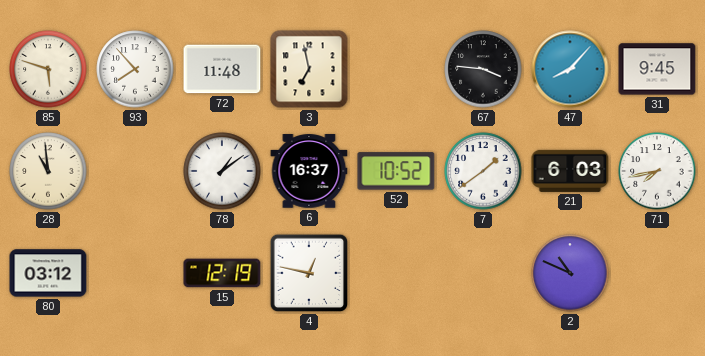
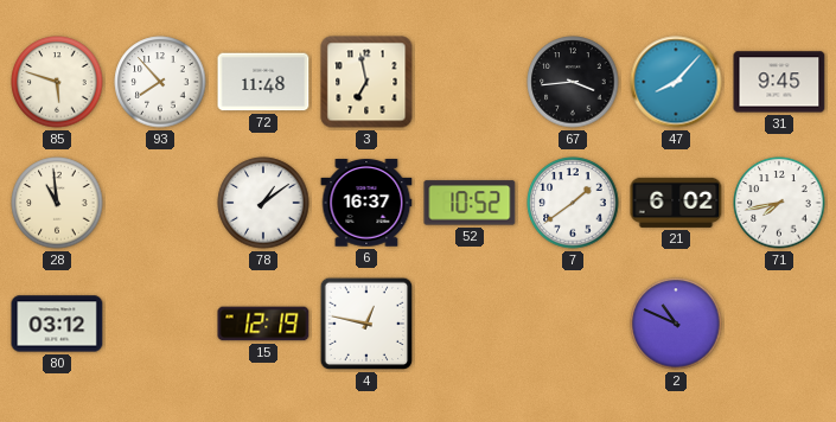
67: 3:46 -> 3:44
21: 6:03 -> 6:02
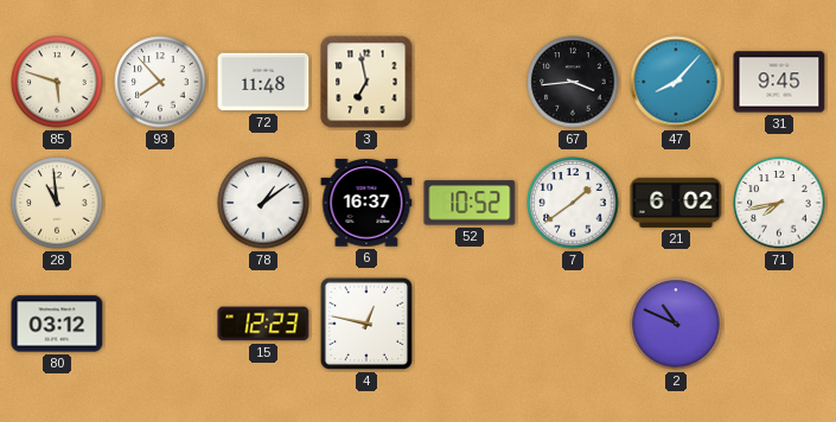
15: 12:19 -> 12:23
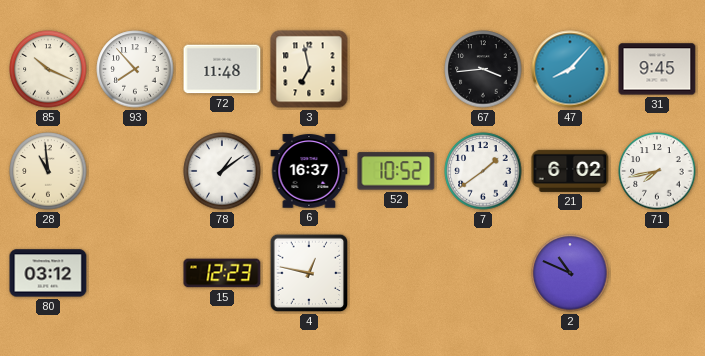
85: 5:48 -> 10:19
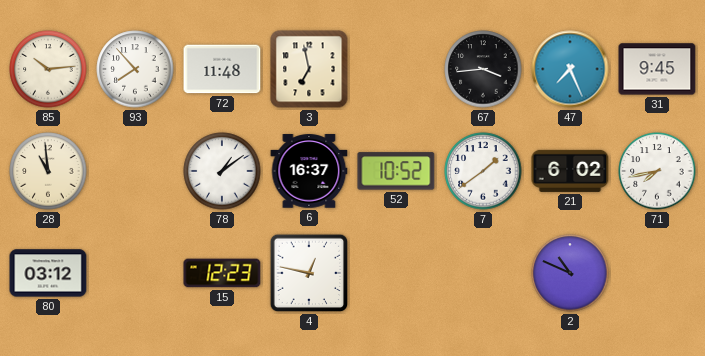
85: 10:19 -> 10:14
47: 8:07 -> 7:26
